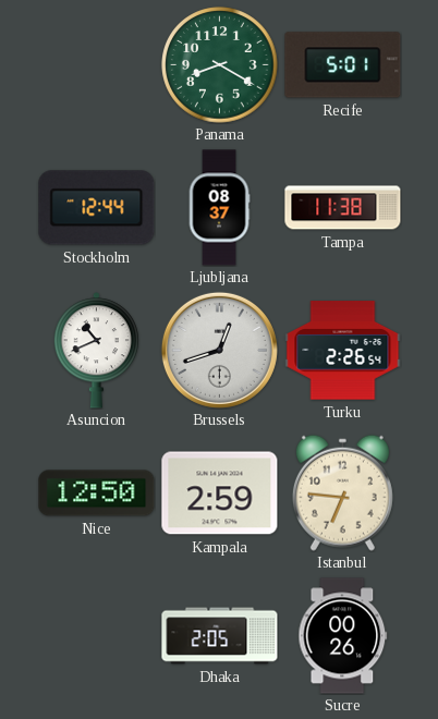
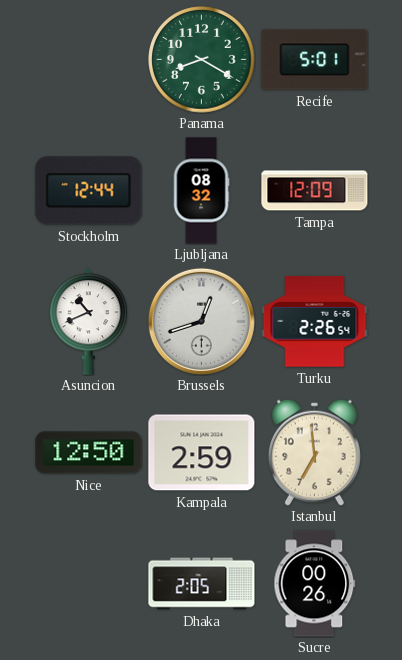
Ljubljana: 08:37 -> 08:32
Tampa: 11:38 -> 12:09
Istanbul: 6:46 -> 6:59
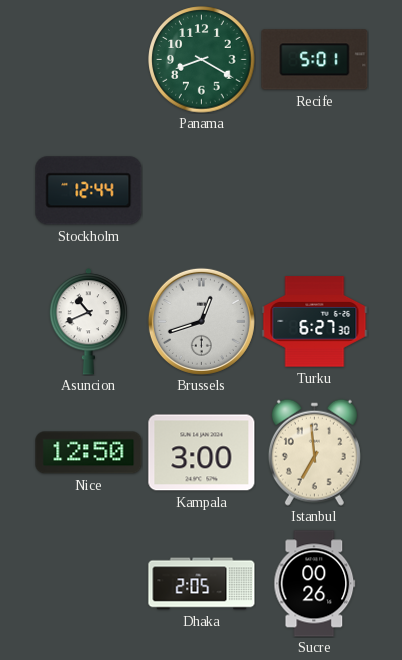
Ljubljana: 08:32 -> none
Tampa: 12:09 -> none
Turku: 2:26 -> 6:27
Kampala: 2:59 -> 3:00
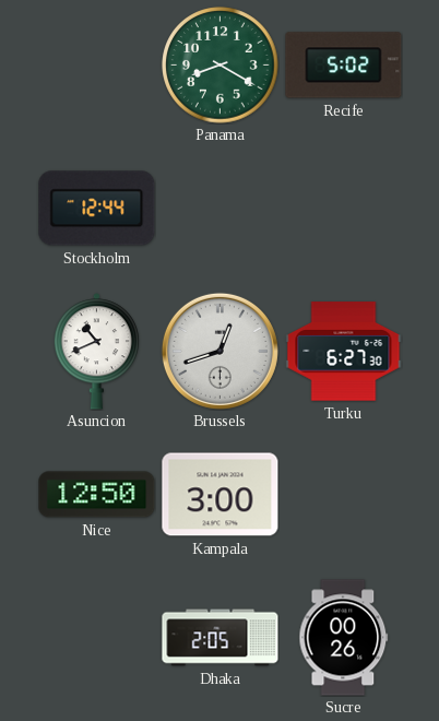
Recife: 5:01 -> 5:02
Istanbul: 6:59 -> none
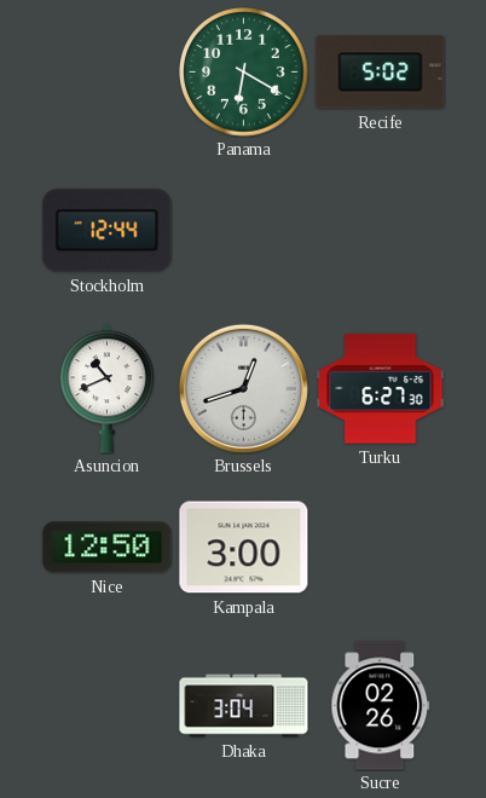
Panama: 8:20 -> 6:20
Dhaka: 2:05 -> 3:04
Sucre: 00:26 -> 02:26
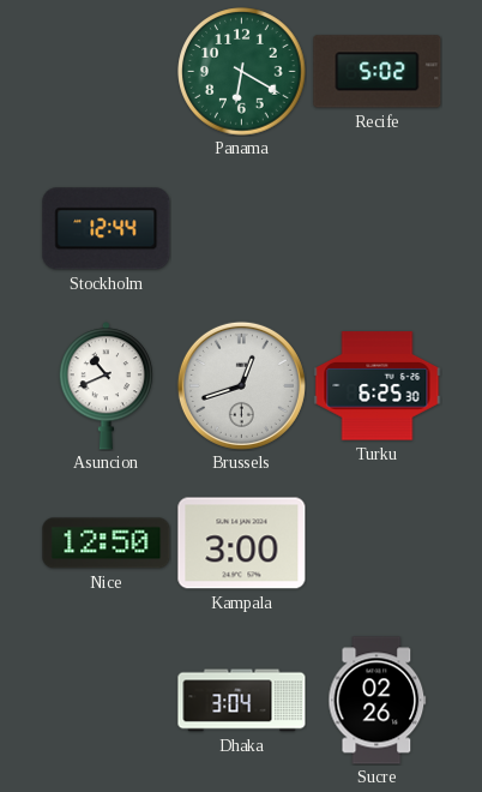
Turku: 6:27 -> 6:25
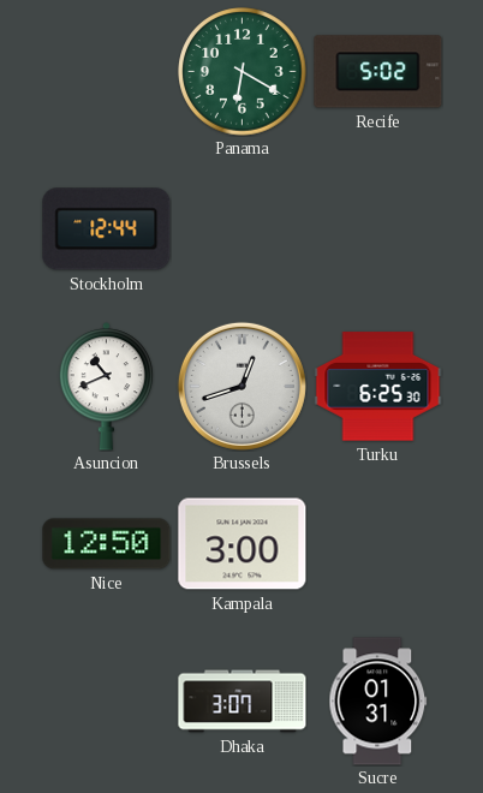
Dhaka: 3:04 -> 3:07
Sucre: 02:26 -> 01:31
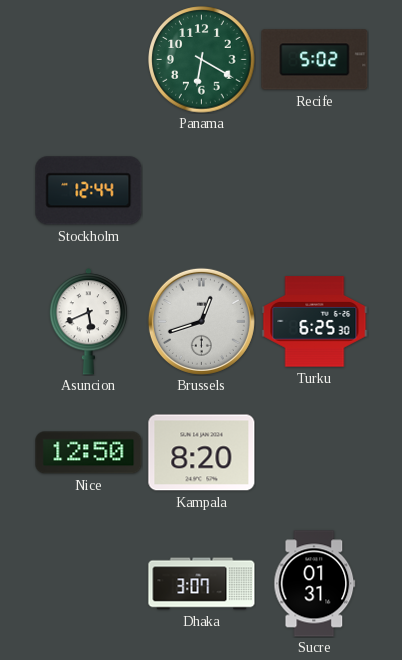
Asuncion: 10:41 -> 5:41
Kampala: 3:00 -> 8:20
